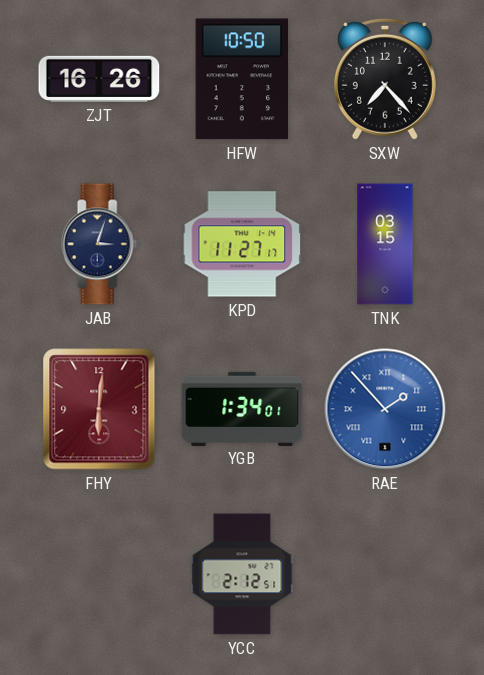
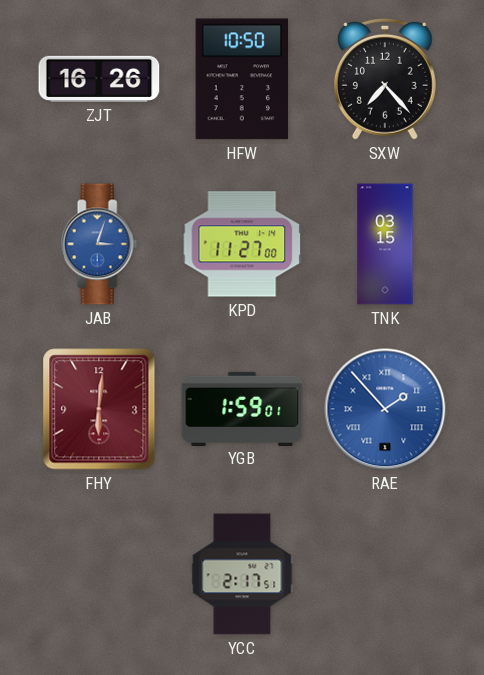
JAB dial: navy -> blue
KPD: 11:27:17 -> 11:27:00
YGB: 1:34 -> 1:59
YCC: 2:12 -> 2:17
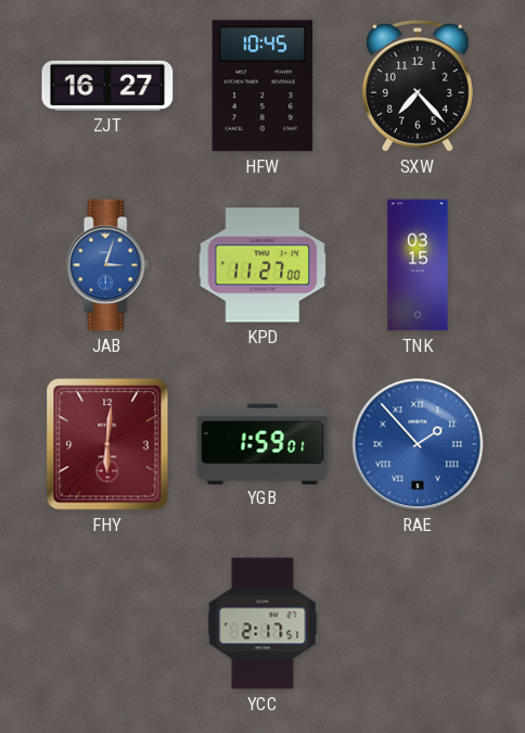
ZJT: 16:26 -> 16:27
HFW: 10:50 -> 10:45
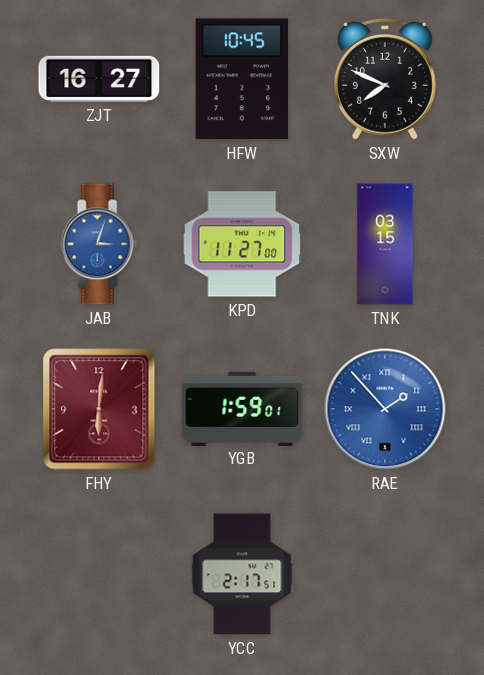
SXW: 7:23 -> 7:49
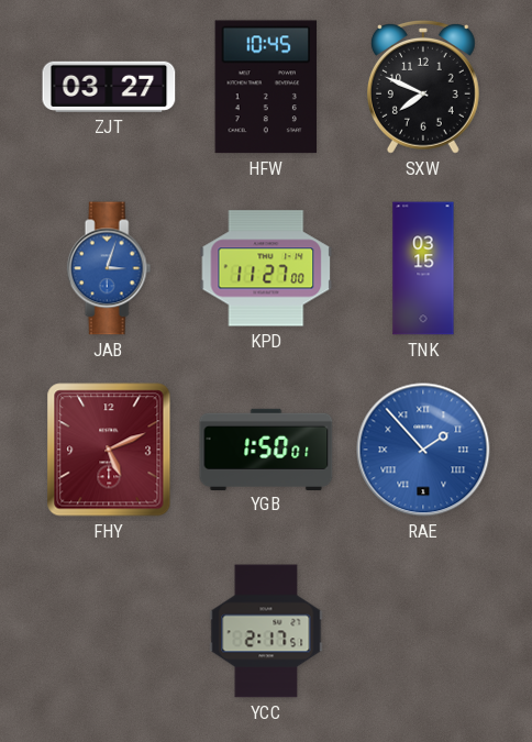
ZJT: 16:27 -> 03:27
FHY: 6:01 -> 5:11
YGB: 1:59 -> 1:50
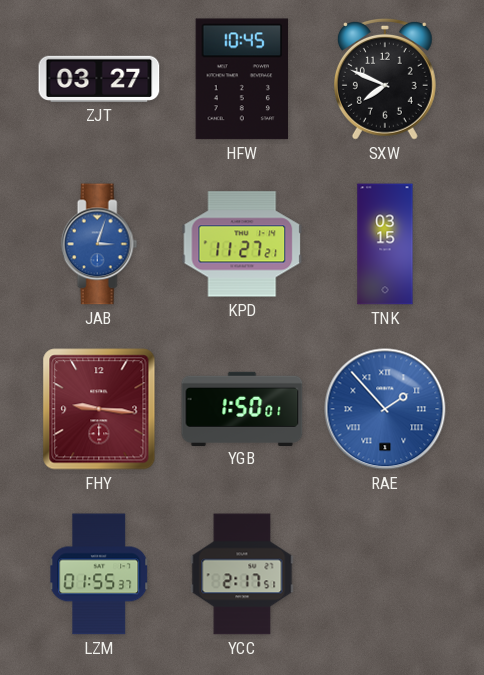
KPD: 11:27:00 -> 11:27:21
FHY: 5:11 -> 9:16
LZM: none -> 01:55
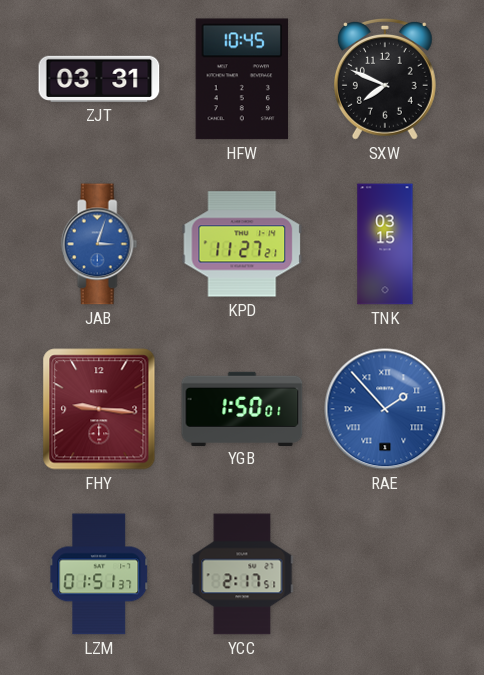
ZJT: 03:27 -> 03:31
LZM: 01:55 -> 01:51
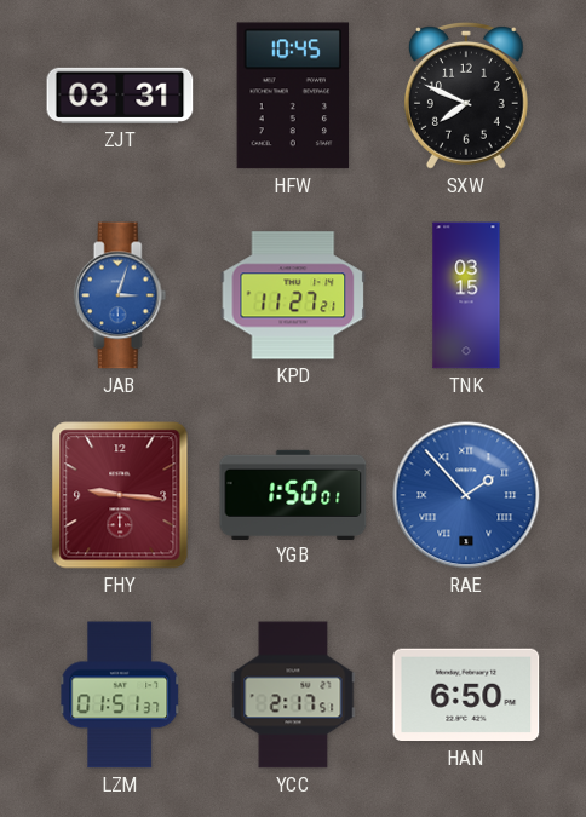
HAN: none -> 6:50
